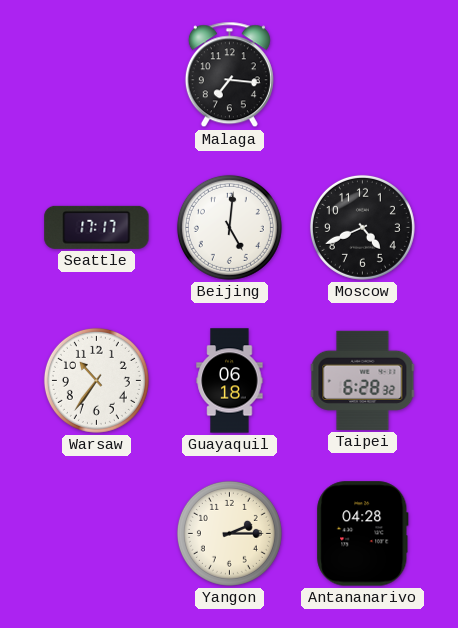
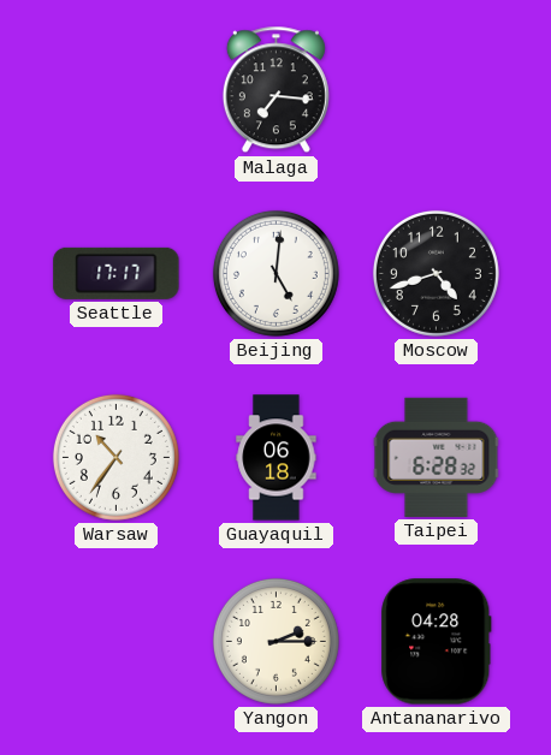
Moscow: 4:41 -> 4:42
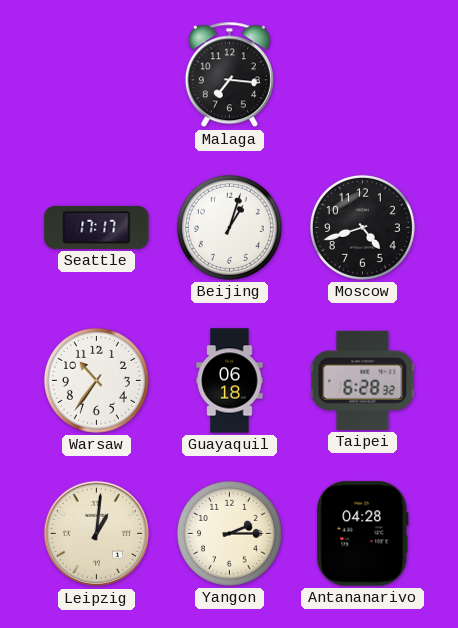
Beijing: 5:01 -> 1:03
Leipzig: none -> 1:01
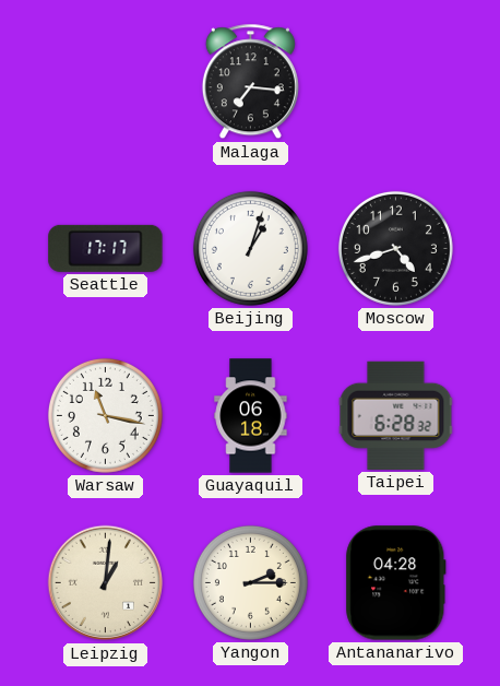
Warsaw: 10:36 -> 11:17
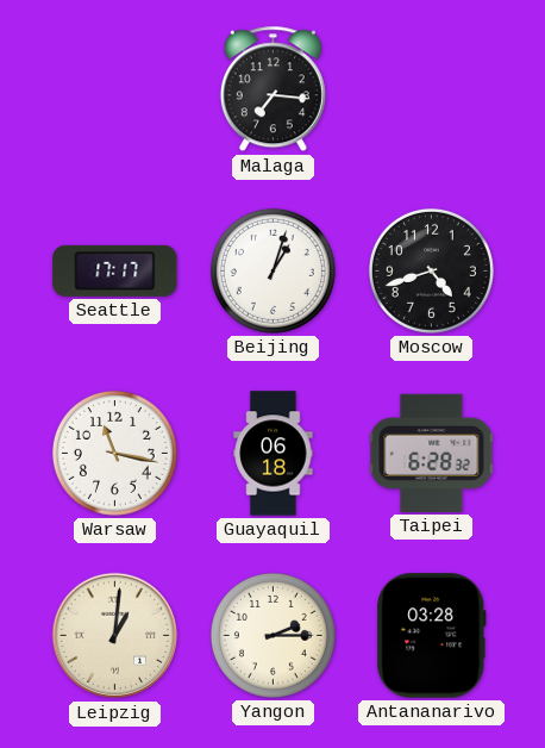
Antananarivo: 04:28 -> 03:28
